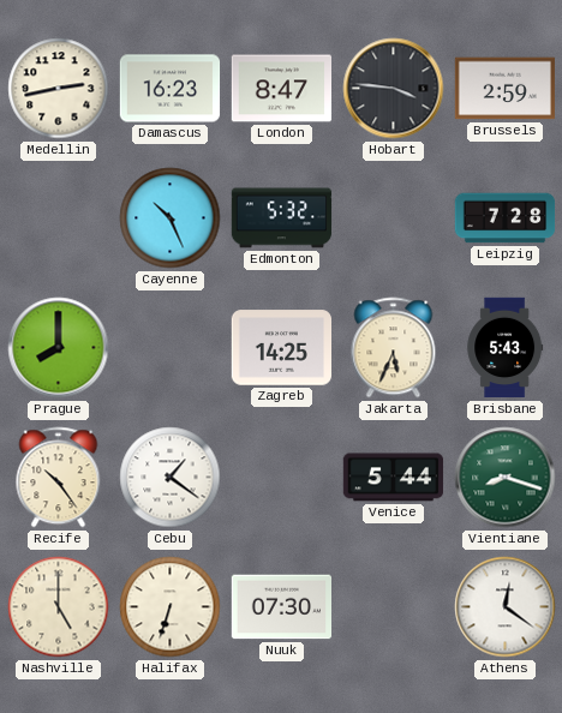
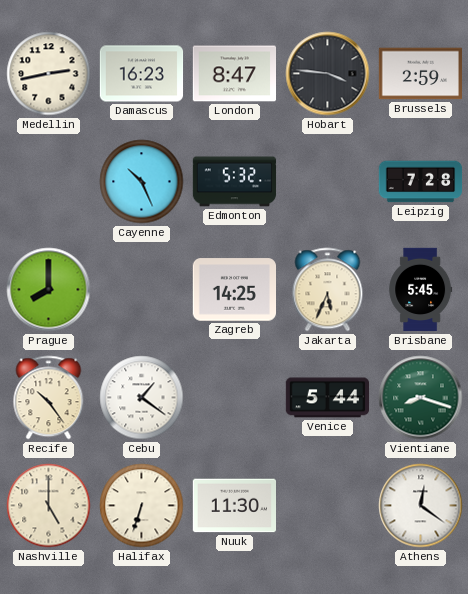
Brisbane: 5:43 -> 5:45
Nuuk: 07:30 -> 11:30
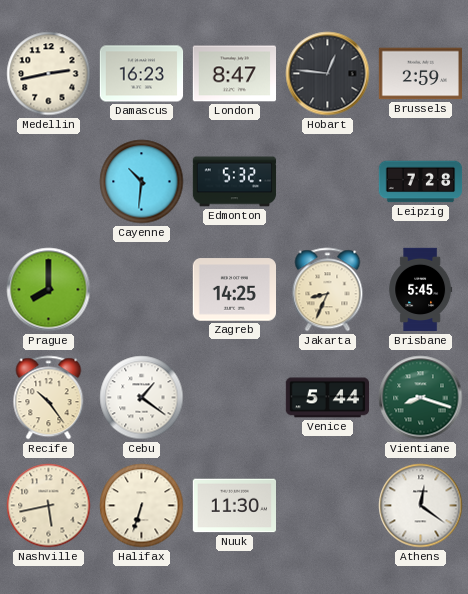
Hobart: 3:46 -> 12:46
Cayenne: 10:26 -> 10:31
Jakarta: 5:34 -> 8:34
Nashville: 5:00 -> 5:43
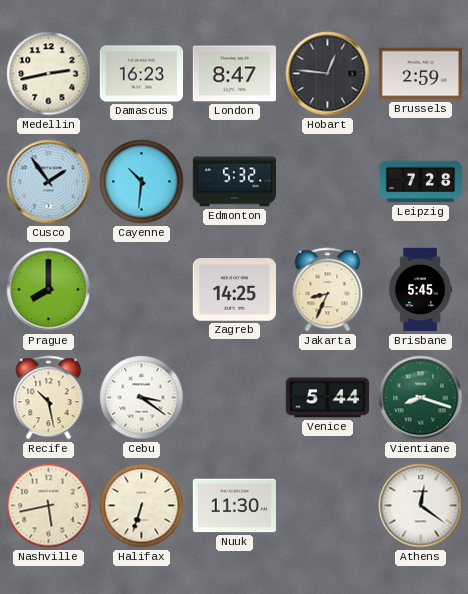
Cusco: none -> 1:54
Recife: 10:24 -> 10:28
Cebu: 1:21 -> 3:21
